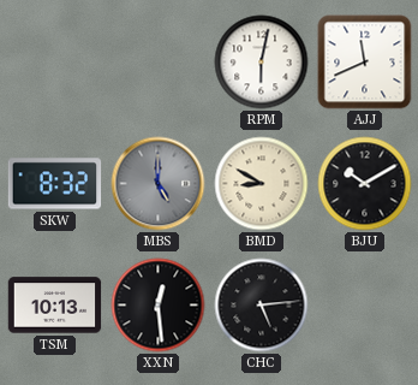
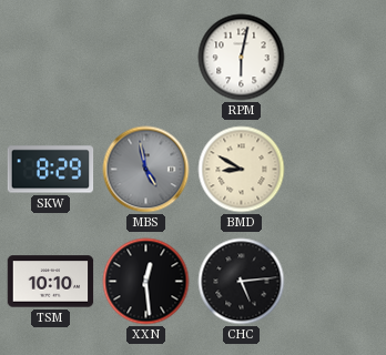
AJJ: 11:41 -> none
SKW: 8:32 -> 8:29
MBS: 5:00 -> 4:58
BJU: 10:10 -> none
TSM: 10:13 -> 10:10
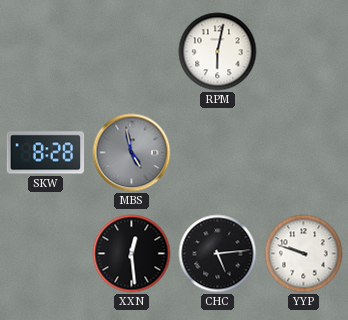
SKW: 8:29 -> 8:28
BMD: 8:50 -> none
TSM: 10:10 -> none
YYP: none -> 9:48
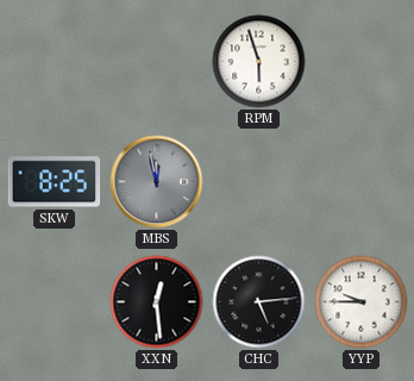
RPM: 6:02 -> 5:57
SKW: 8:28 -> 8:25
MBS: 4:58 -> 11:58
YYP: 9:48 -> 9:45
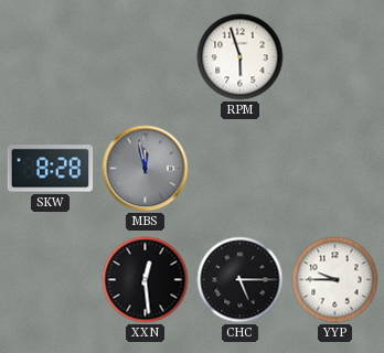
SKW: 8:25 -> 8:28
CHC: 5:14 -> 5:15
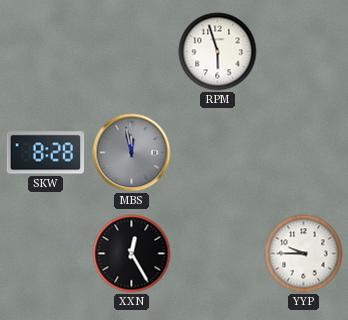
XXN: 12:29 -> 12:25
CHC: 5:15 -> none
